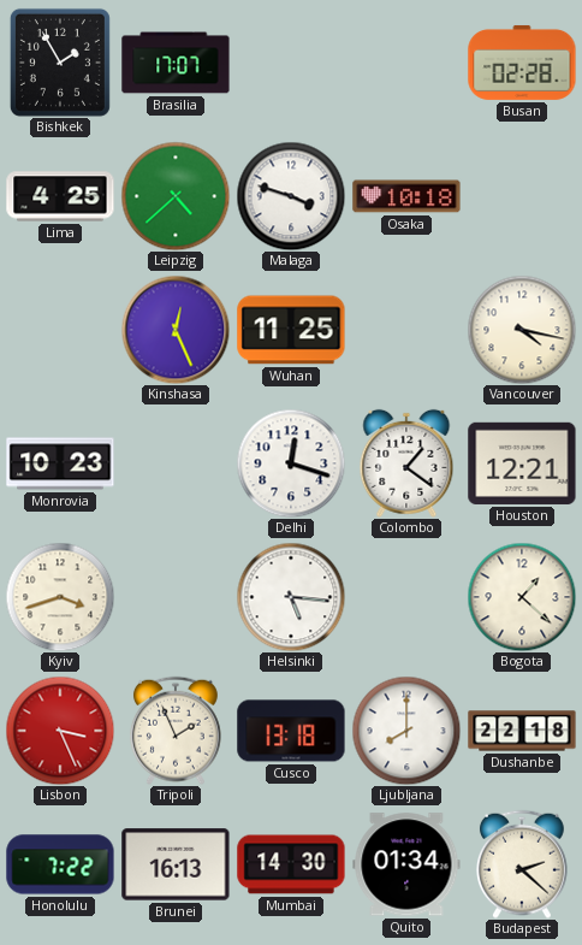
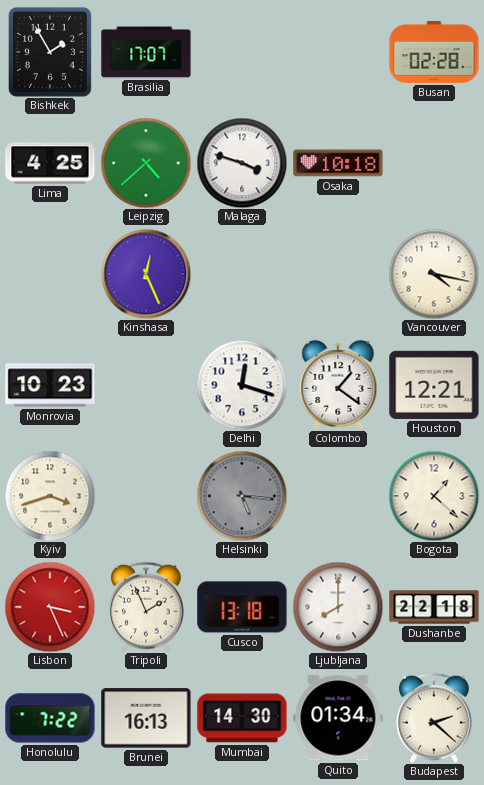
Wuhan: 11:25 -> none
Helsinki dial: white -> grey
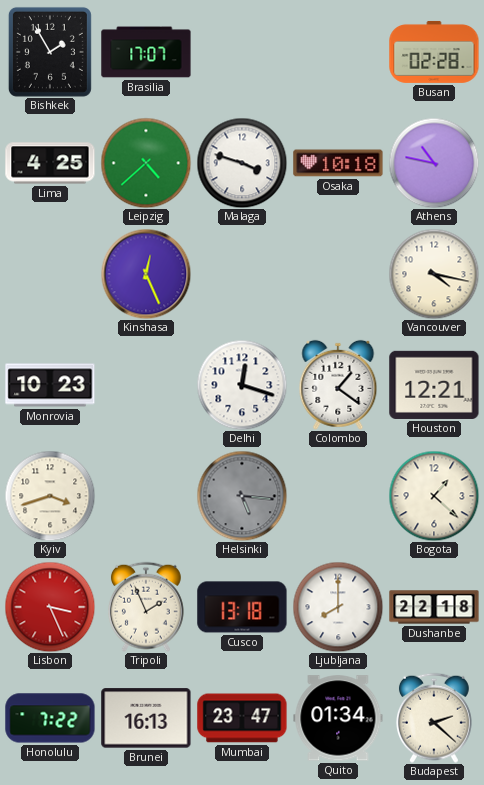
Athens: none -> 10:47
Mumbai: 14:30 -> 23:47
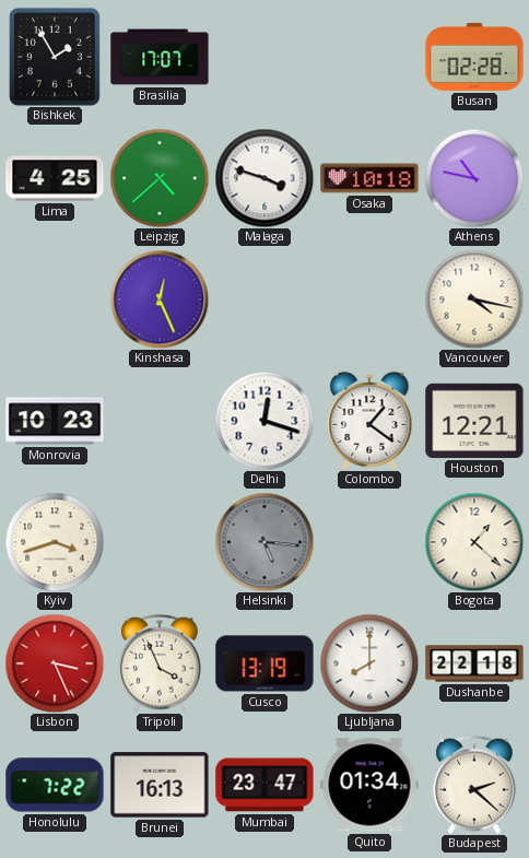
Tripoli: 1:56 -> 3:56
Cusco: 13:18 -> 13:19
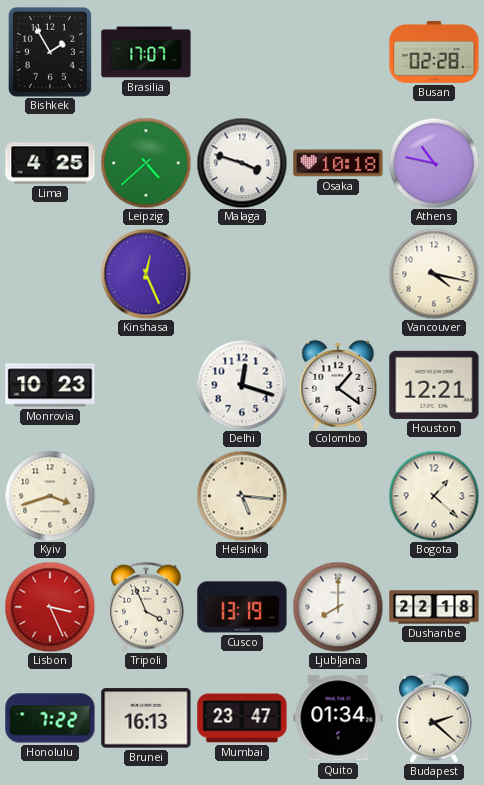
Helsinki dial: grey -> cream
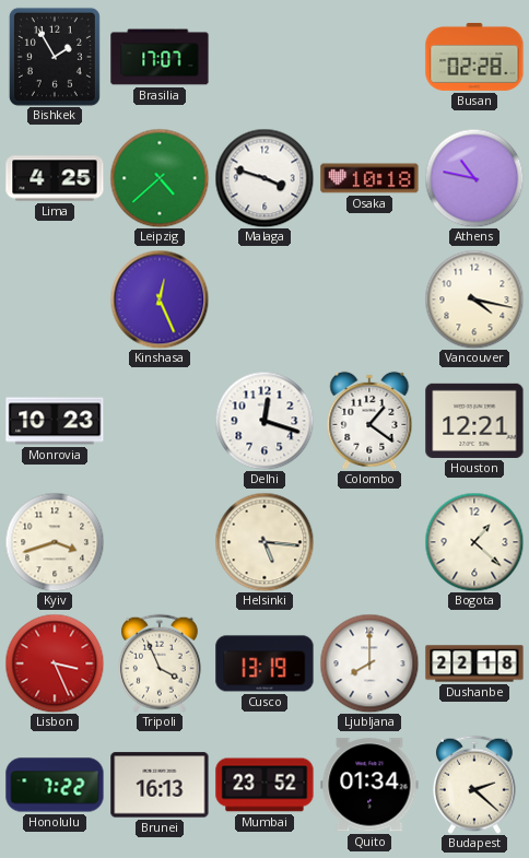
Mumbai: 23:47 -> 23:52
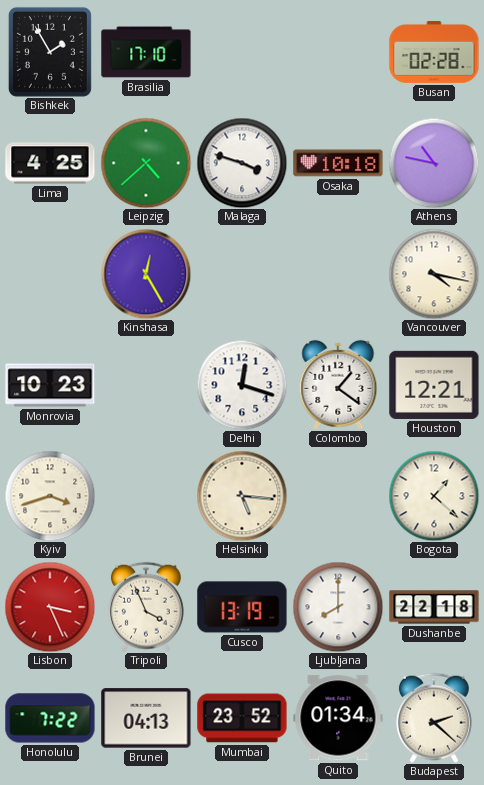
Brasilia: 17:07 -> 17:10
Kinshasa: 12:26 -> 12:25
Brunei: 16:13 -> 04:13
